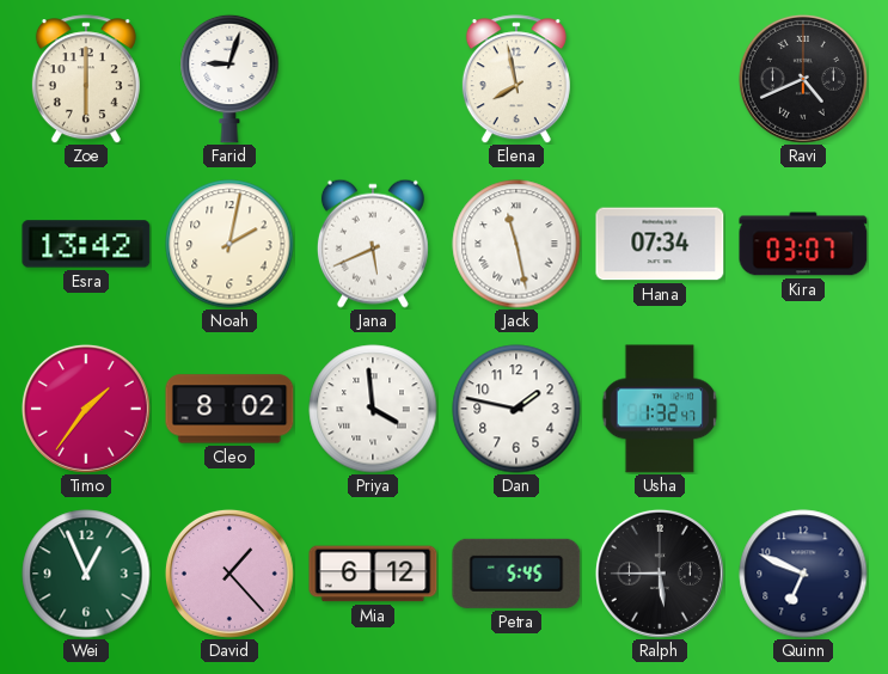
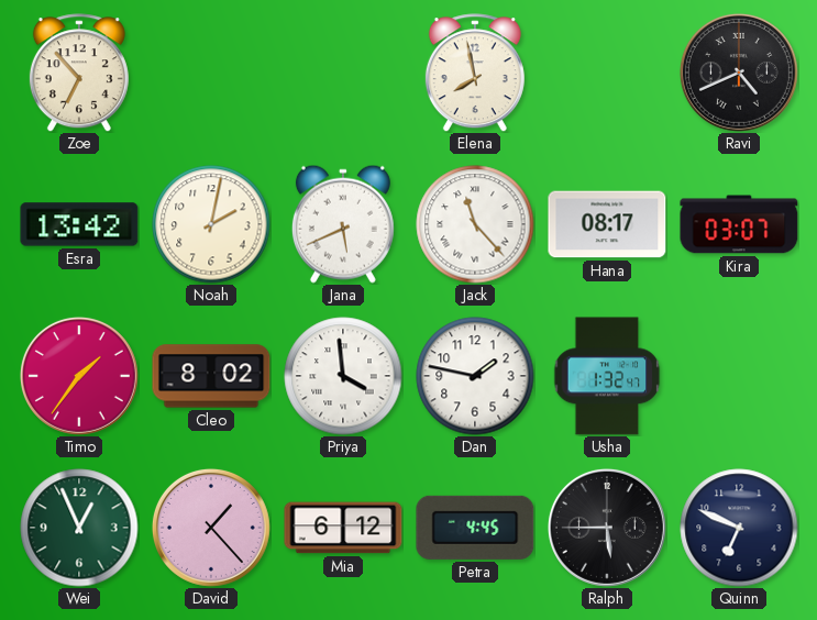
Zoe: 6:00 -> 6:53
Farid: 9:03 -> none
Jack: 11:28 -> 11:23
Hana: 07:34 -> 08:17
Petra: 5:45 -> 4:45
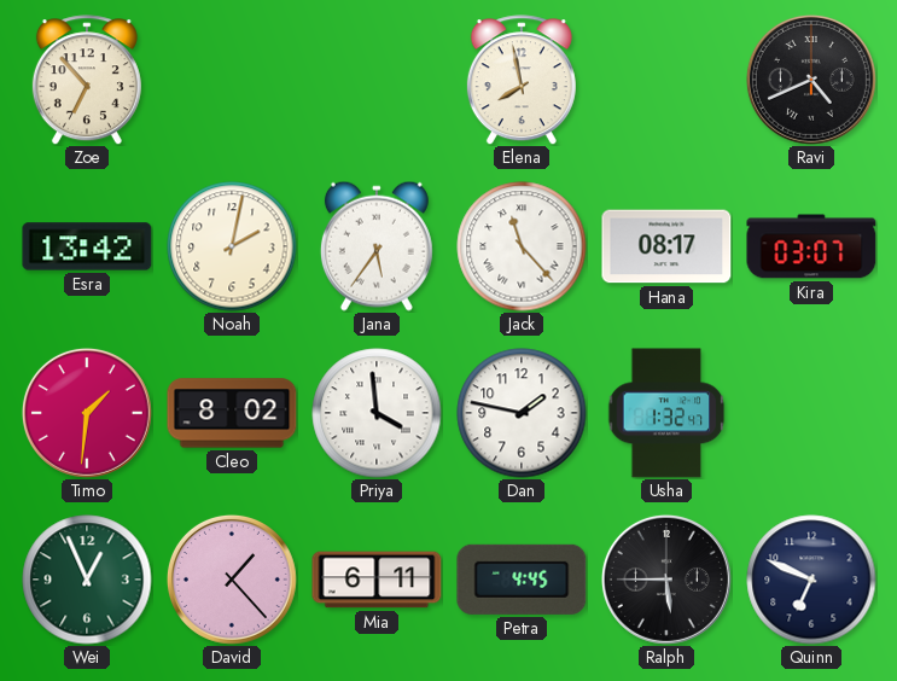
Jana: 5:41 -> 5:36
Timo: 1:36 -> 1:31
Mia: 6:12 -> 6:11
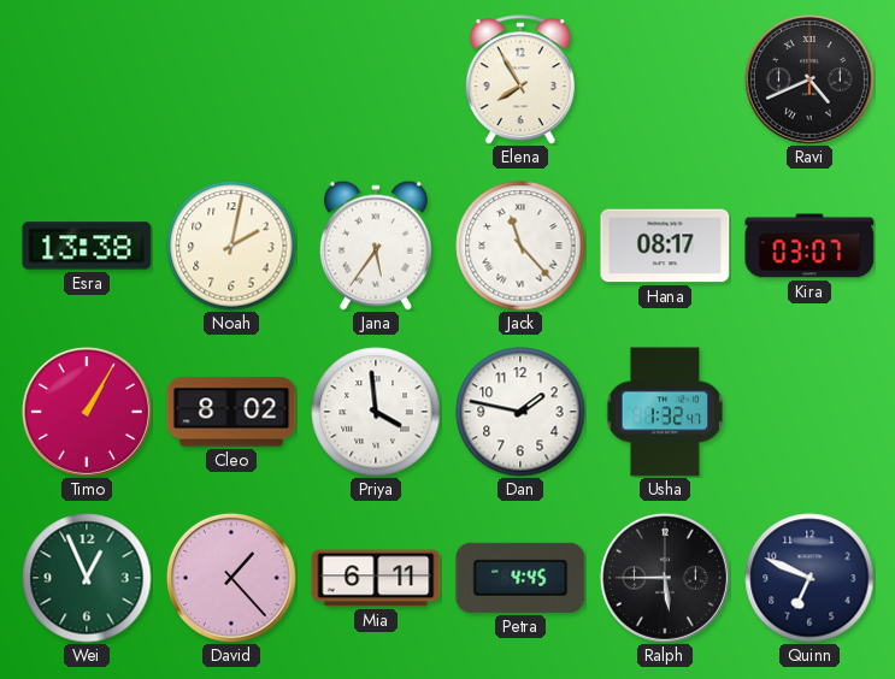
Zoe: 6:53 -> none
Elena: 7:58 -> 7:55
Esra: 13:42 -> 13:38
Timo: 1:31 -> 1:05
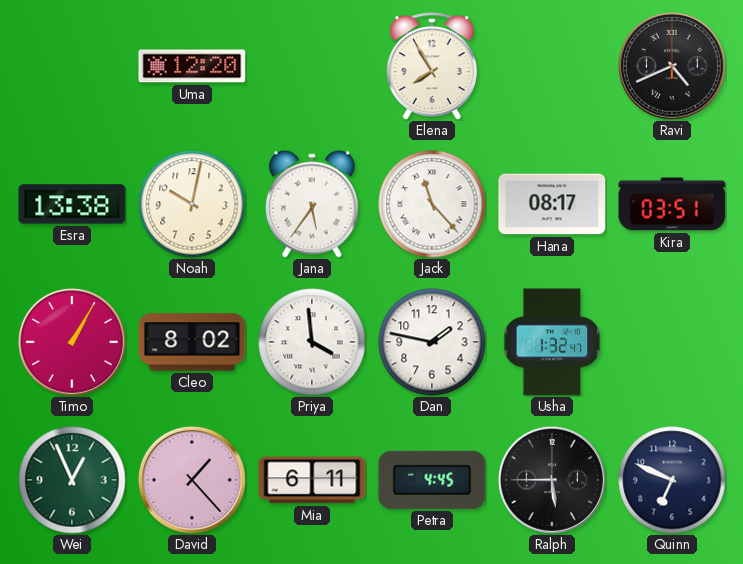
Uma: none -> 12:20
Noah: 2:02 -> 10:02
Kira: 03:07 -> 03:51
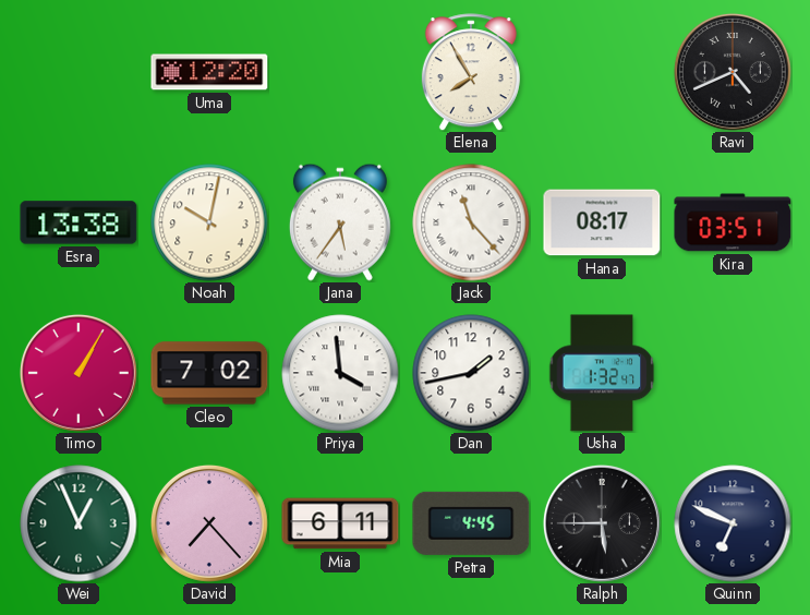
Cleo: 8:02 -> 7:02
Dan: 1:47 -> 1:43
David: 1:23 -> 7:23
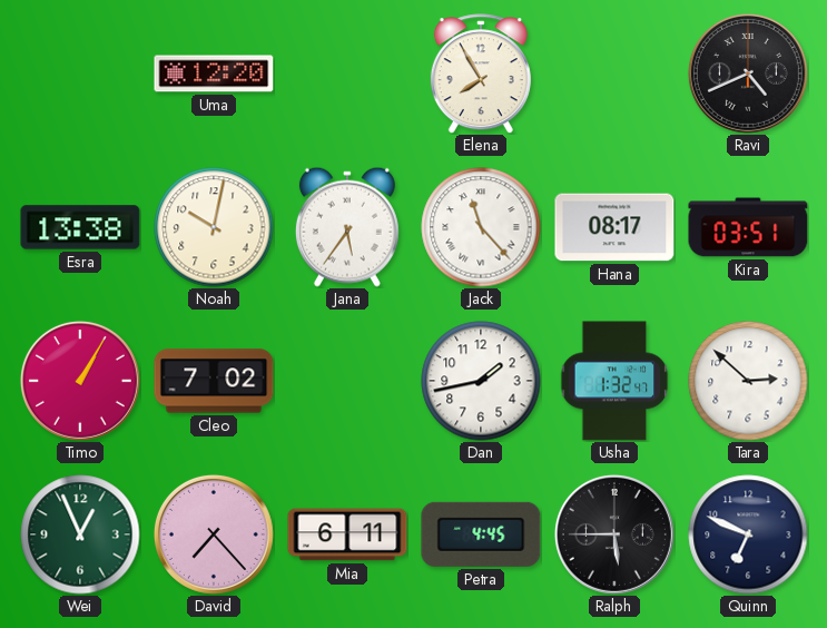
Priya: 3:59 -> none
Tara: none -> 2:52
